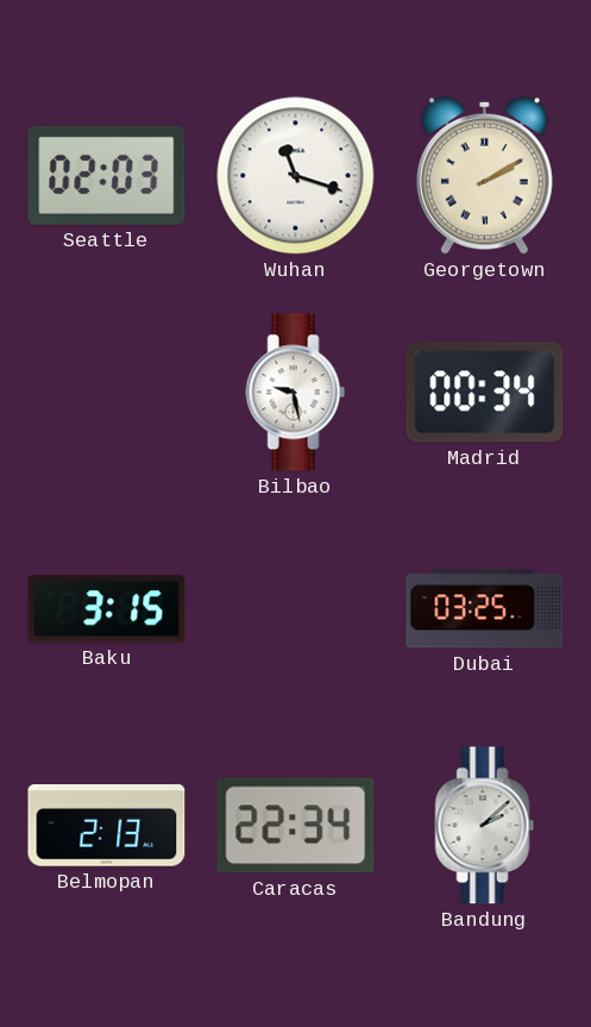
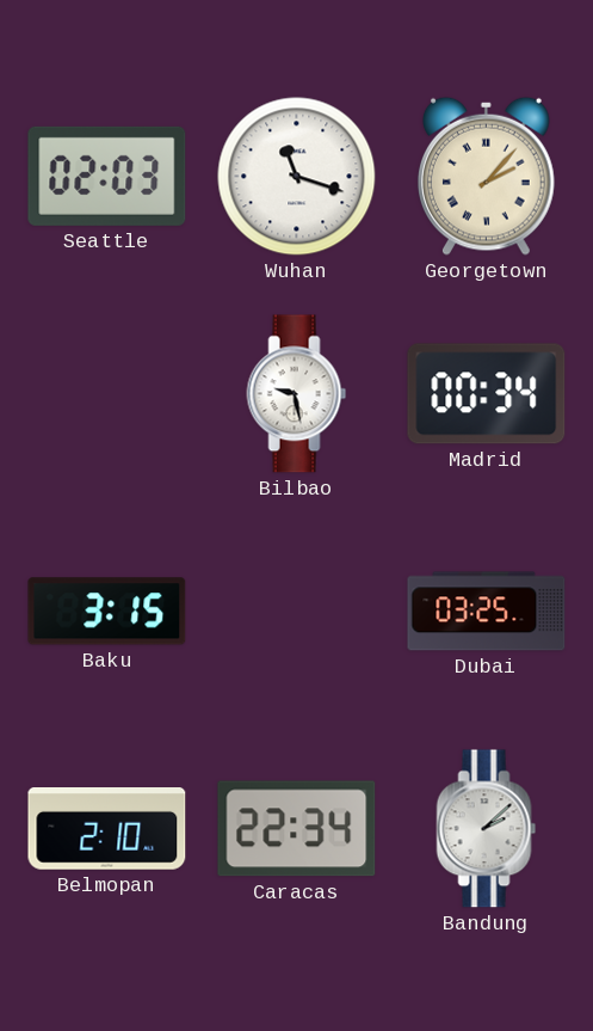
Georgetown: 2:10 -> 2:07
Belmopan: 2:13 -> 2:10
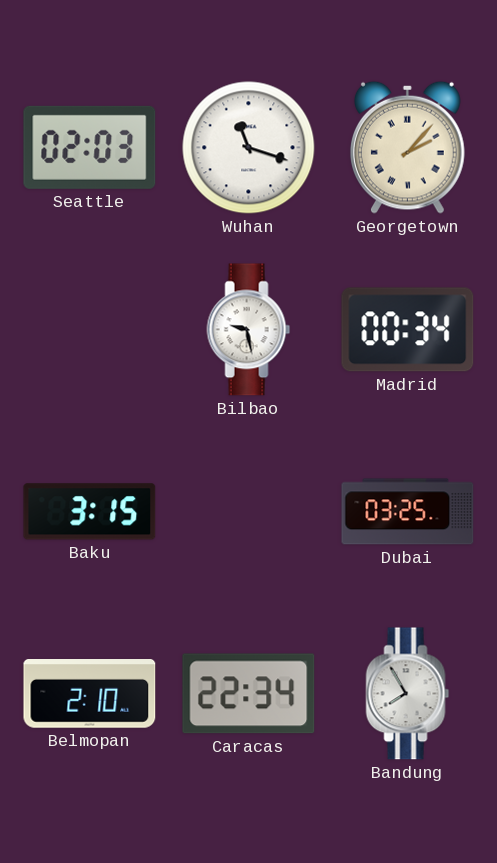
Bandung: 2:08 -> 7:55
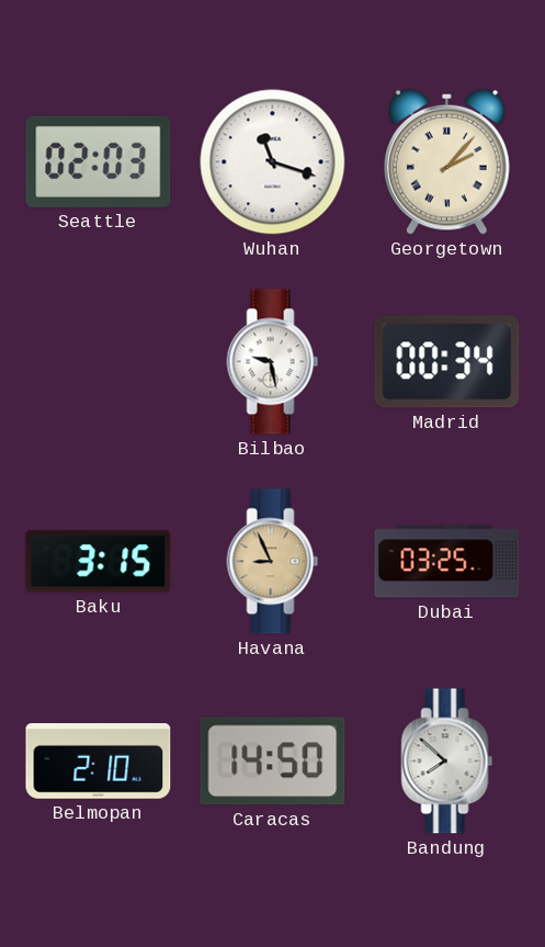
Havana: none -> 8:56
Caracas: 22:34 -> 14:50
Bandung: 7:55 -> 7:52
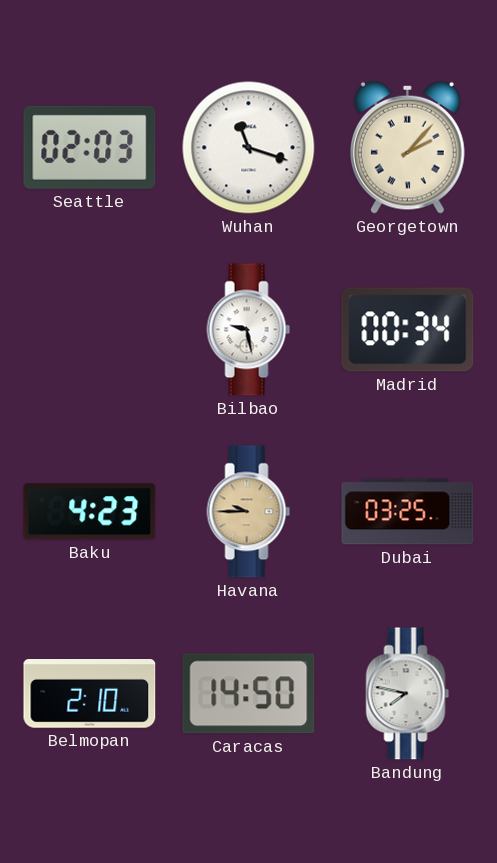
Baku: 3:15 -> 4:23
Havana: 8:56 -> 9:45
Bandung: 7:52 -> 7:47
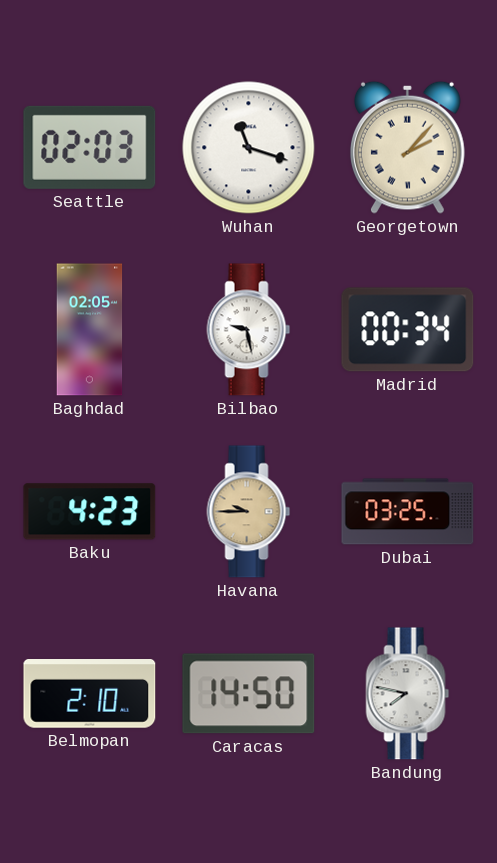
Baghdad: none -> 02:05
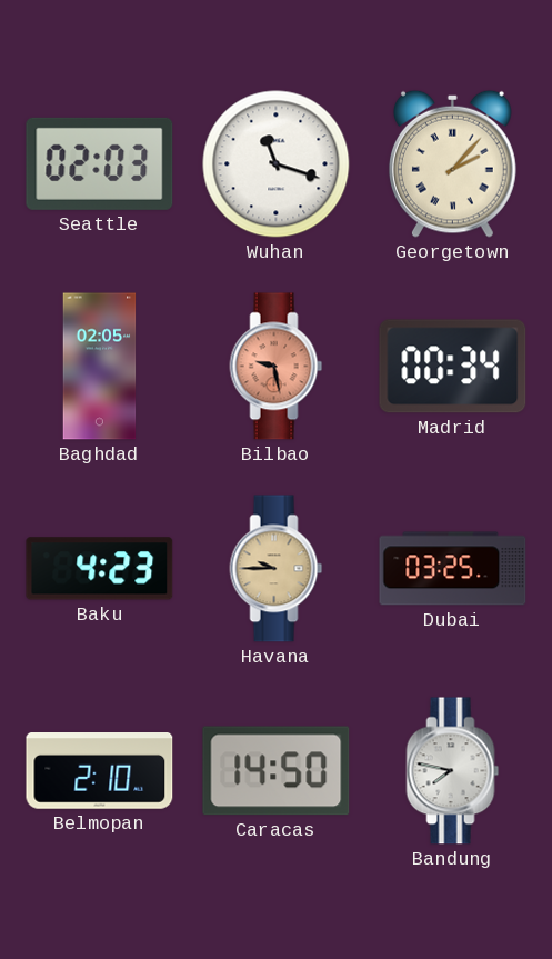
Bilbao dial: white -> salmon
